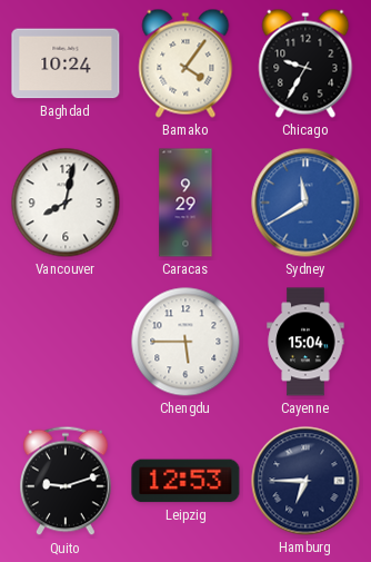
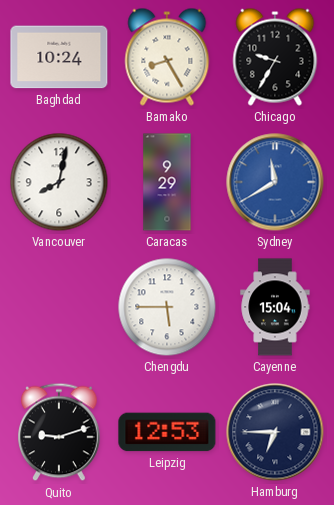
Bamako: 4:06 -> 8:25
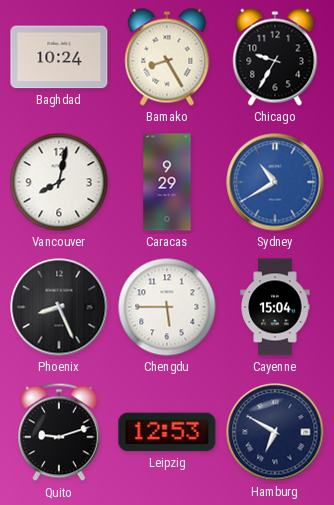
Sydney: 11:40 -> 10:40
Phoenix: none -> 8:26
Hamburg: 6:45 -> 6:50
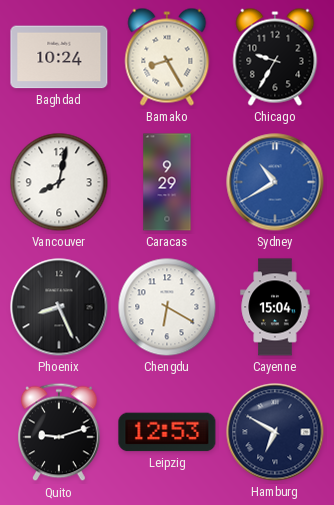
Chengdu: 5:45 -> 6:20
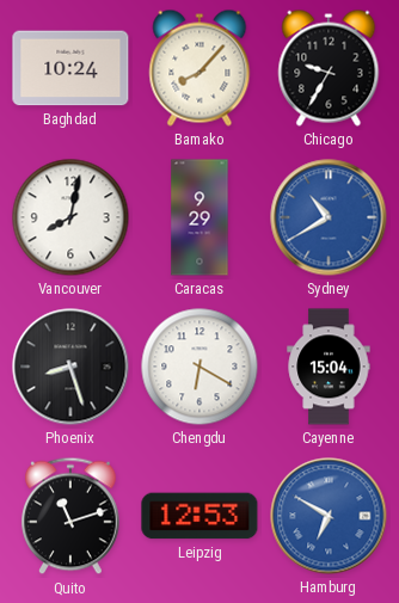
Bamako: 8:25 -> 8:07
Phoenix: 8:26 -> 8:27
Quito: 9:12 -> 11:12
Hamburg dial: navy -> blue
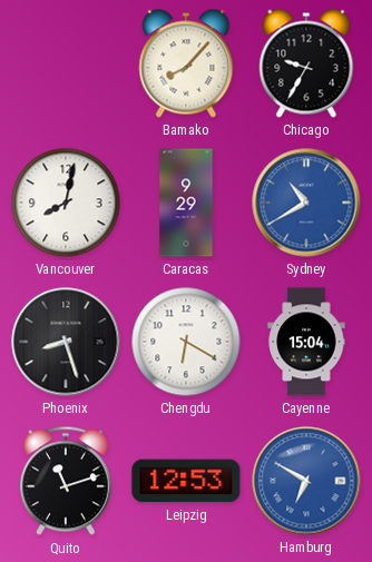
Baghdad: 10:24 -> none
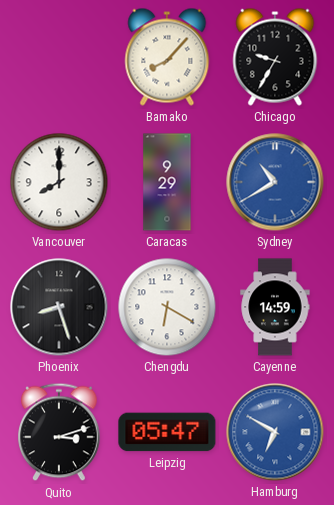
Vancouver: 8:02 -> 8:00
Cayenne: 15:04 -> 14:59
Quito: 11:12 -> 3:12
Leipzig: 12:53 -> 05:47
